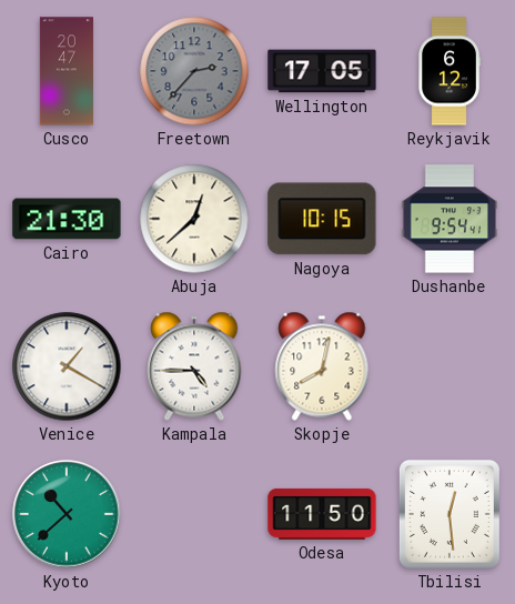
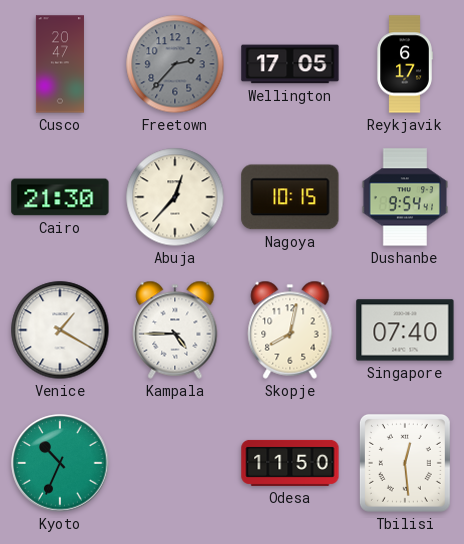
Reykjavik: 6:12 -> 6:17
Abuja: 12:38 -> 12:37
Singapore: none -> 07:40
Kyoto: 10:38 -> 10:34
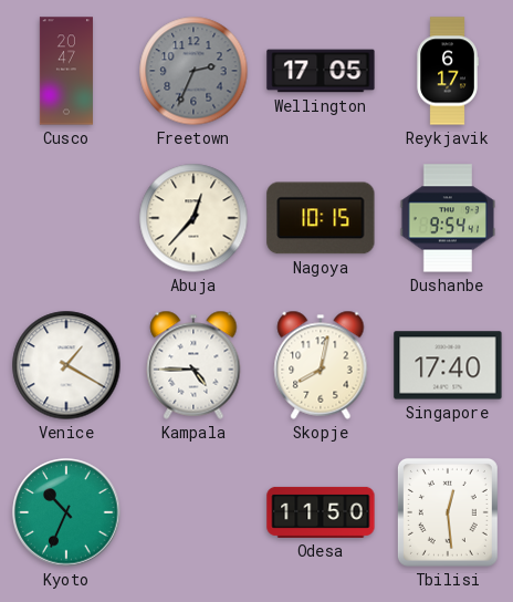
Freetown: 2:37 -> 2:34
Cairo: 21:30 -> none
Singapore: 07:40 -> 17:40
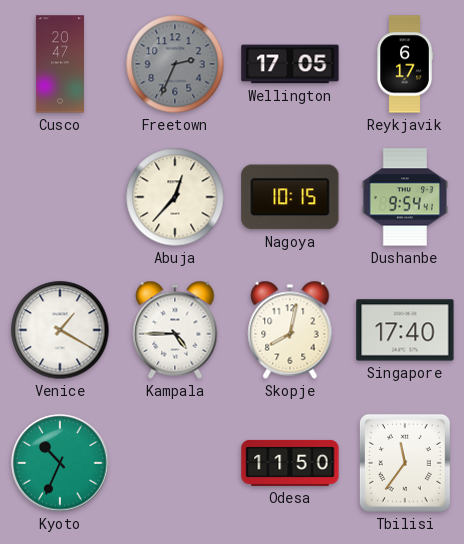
Tbilisi: 12:29 -> 11:36
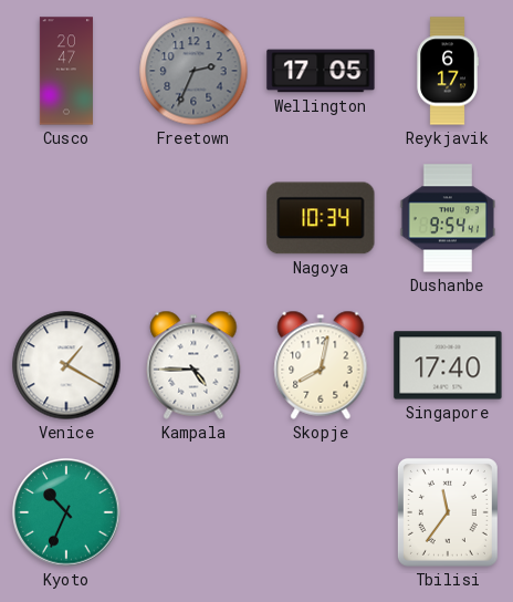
Abuja: 12:37 -> none
Nagoya: 10:15 -> 10:34
Odesa: 11:50 -> none
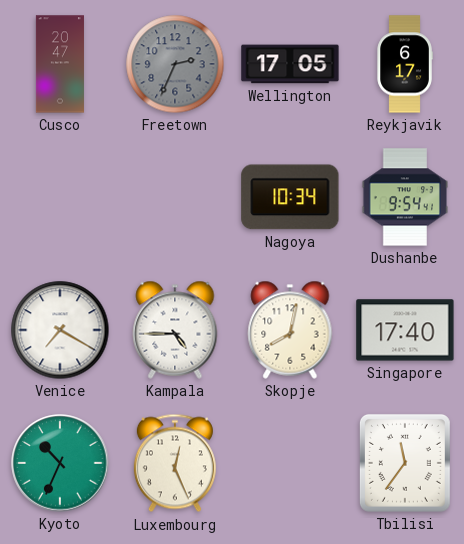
Venice: 1:20 -> 7:20
Luxembourg: none -> 12:26
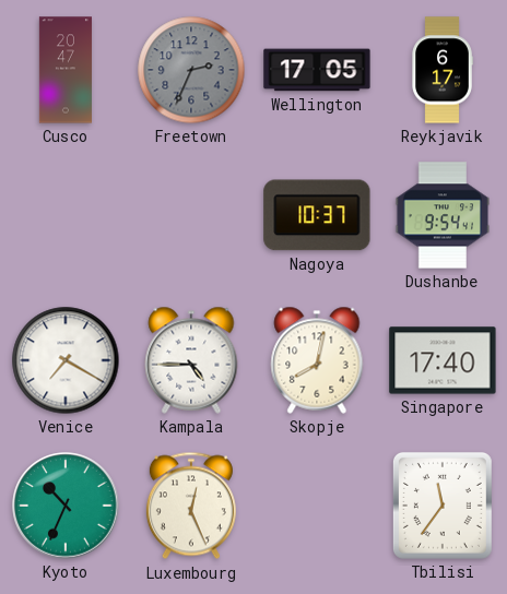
Nagoya: 10:34 -> 10:37
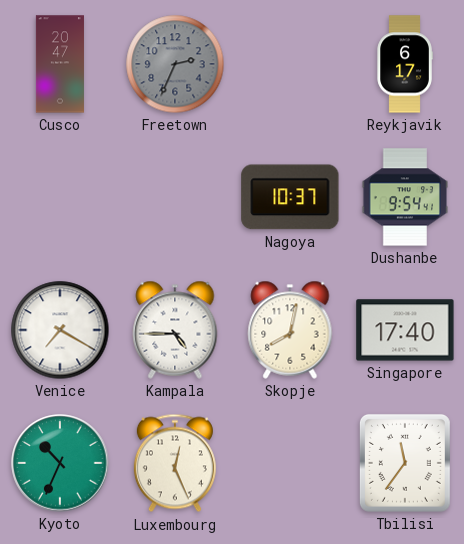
Wellington: 17:05 -> none
